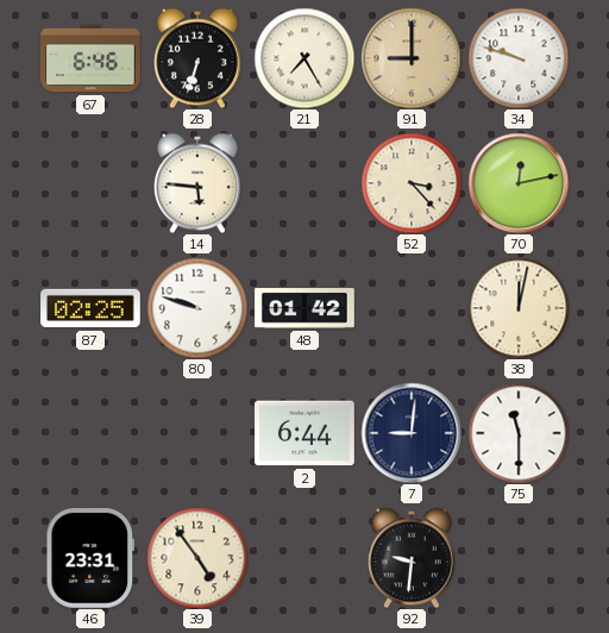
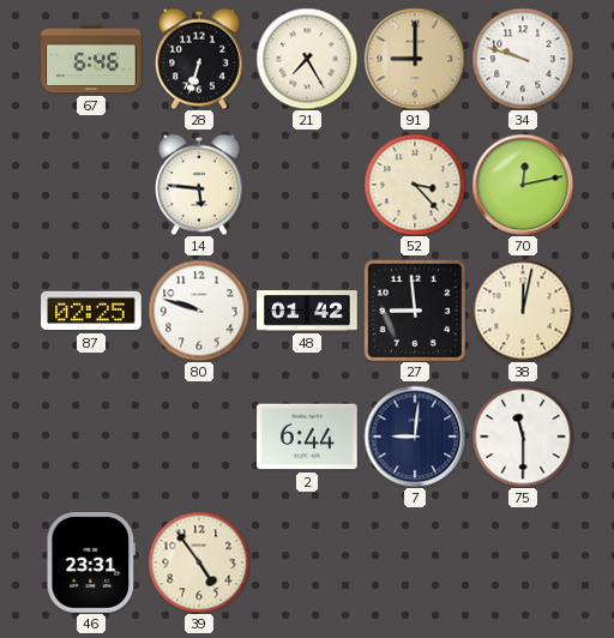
27: none -> 8:59
92: 9:31 -> none
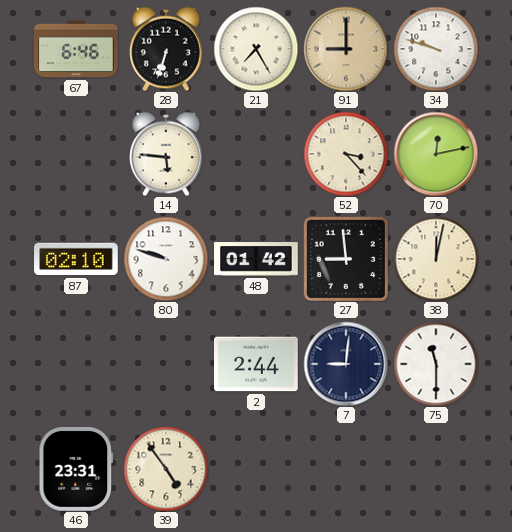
87: 02:25 -> 02:10
2: 6:44 -> 2:44
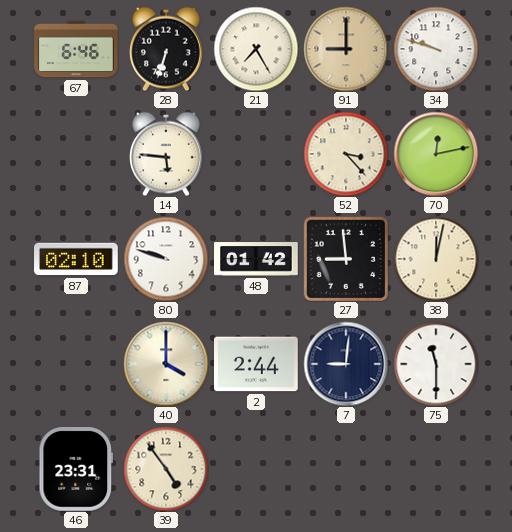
40: none -> 4:00
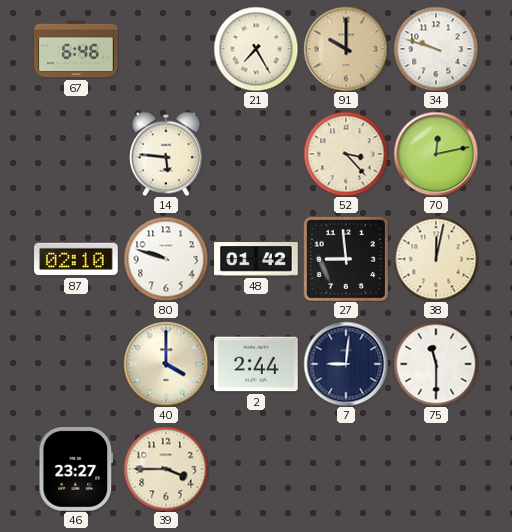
28: 6:33 -> none
91: 9:00 -> 10:00
46: 23:31 -> 23:27
39: 4:54 -> 3:45
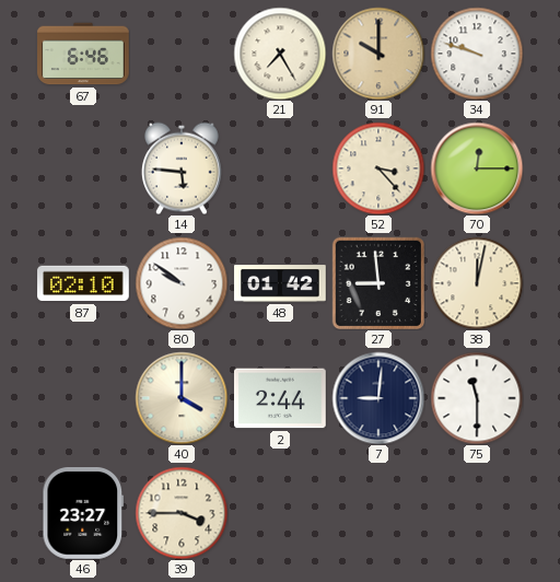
70: 12:13 -> 12:15
80: 9:48 -> 9:51
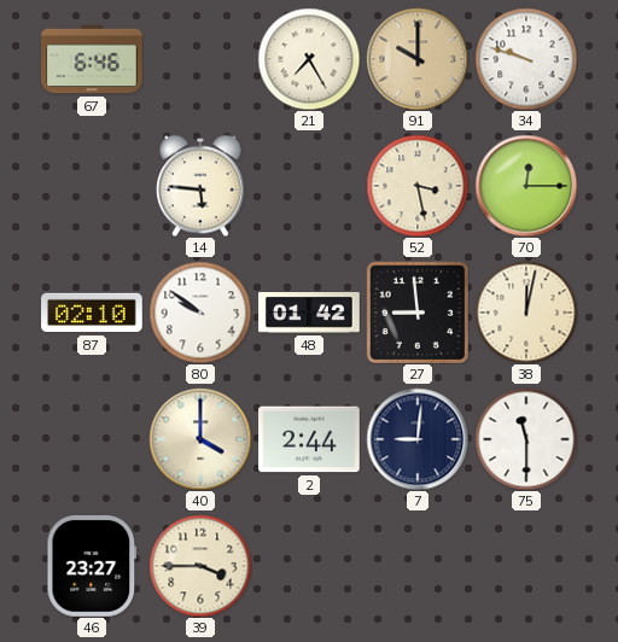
52: 3:23 -> 3:28
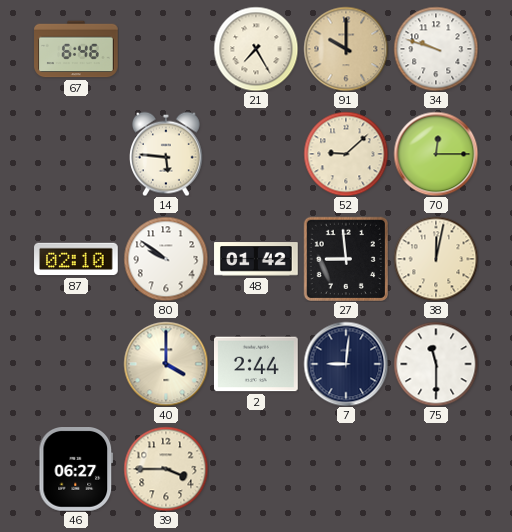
52: 3:28 -> 9:08
46: 23:27 -> 06:27
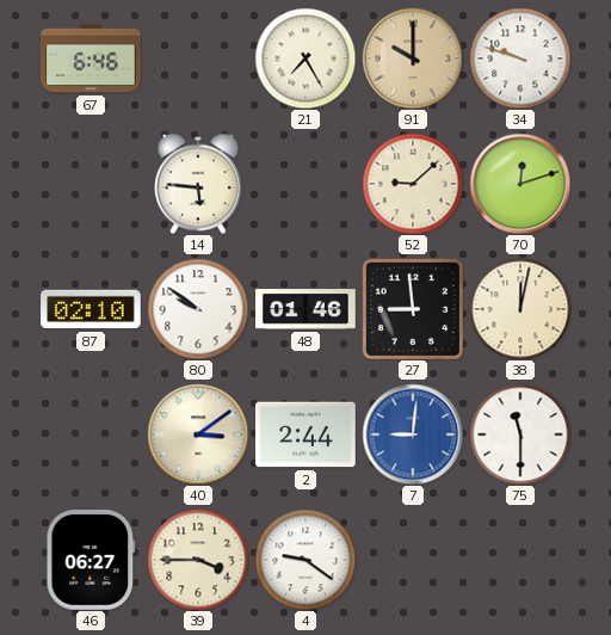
70: 12:15 -> 12:12
48: 01:42 -> 01:46
40: 4:00 -> 3:09
7 dial: navy -> blue
4: none -> 9:21
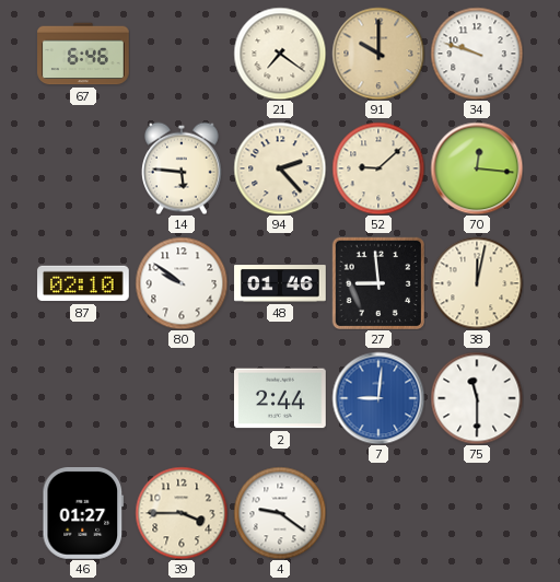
21: 7:25 -> 7:21
94: none -> 2:23
70: 12:12 -> 12:16
40: 3:09 -> none
46: 06:27 -> 01:27
